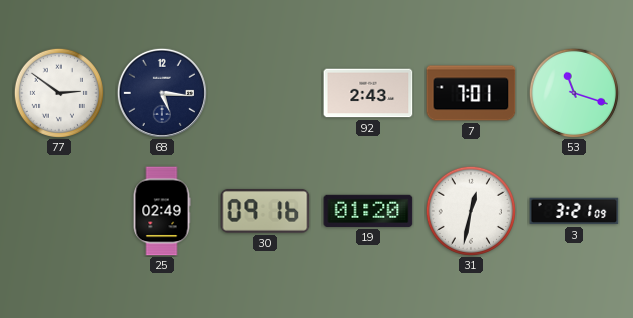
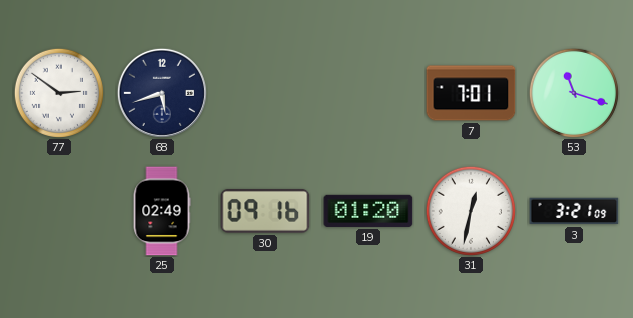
68: 5:16 -> 5:42
92: 2:43 -> none
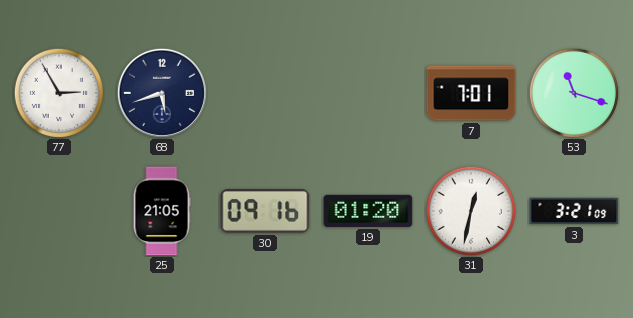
77: 2:51 -> 2:55
25: 02:49 -> 21:05
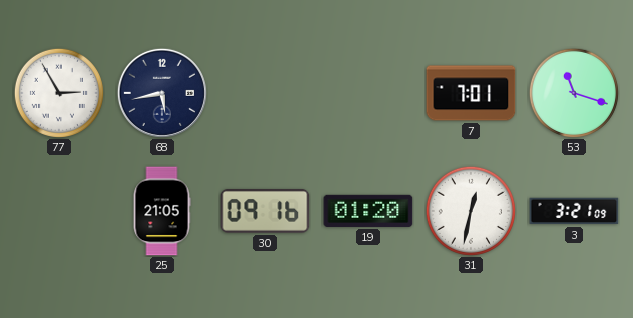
68: 5:42 -> 5:43
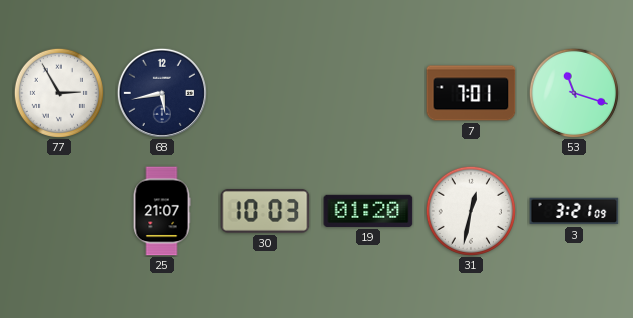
25: 21:05 -> 21:07
30: 09:16 -> 10:03
